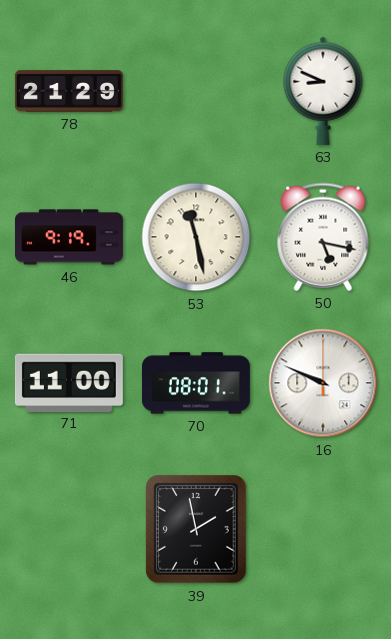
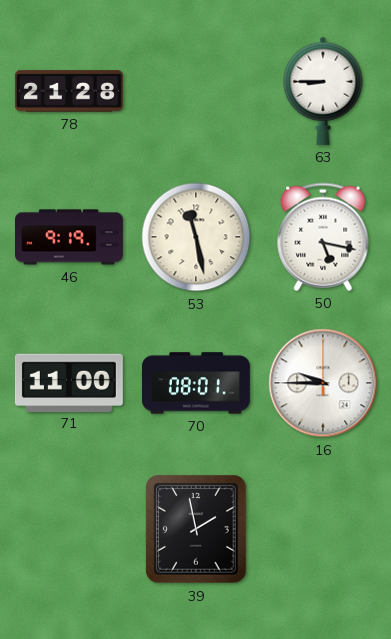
78: 21:29 -> 21:28
63: 8:49 -> 8:45
16: 9:49 -> 9:45
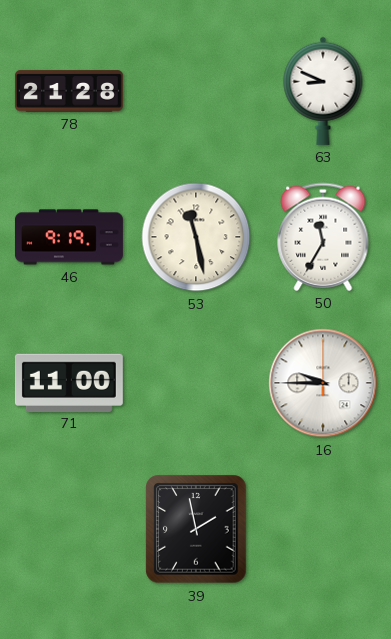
63: 8:45 -> 8:49
50: 5:17 -> 11:35
70: 08:01 -> none
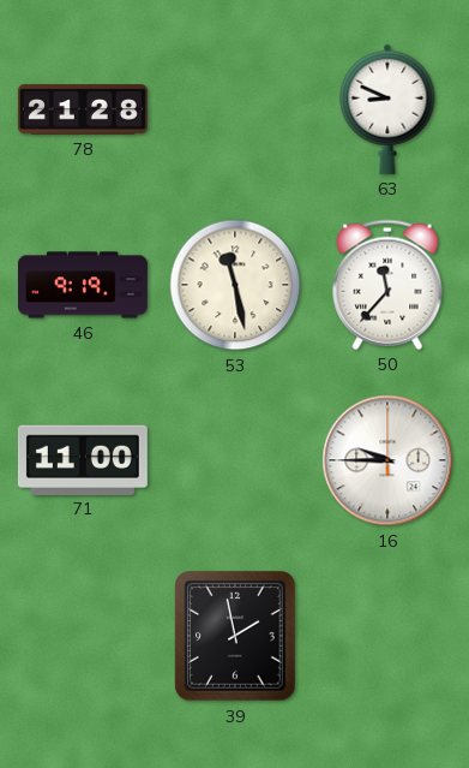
50: 11:35 -> 11:37
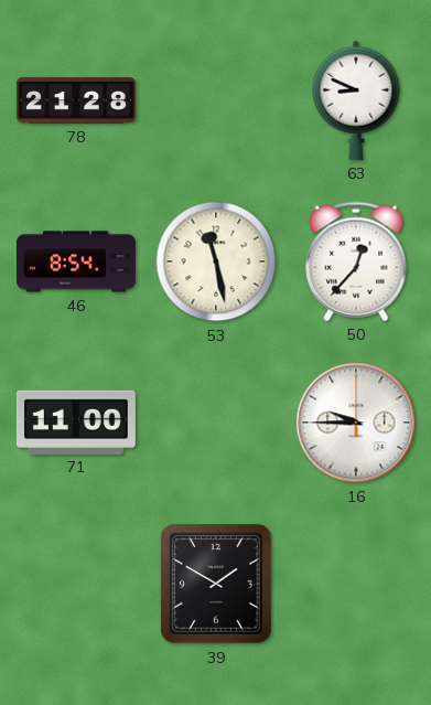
46: 9:19 -> 8:54
50: 11:37 -> 12:37
39: 1:58 -> 1:50
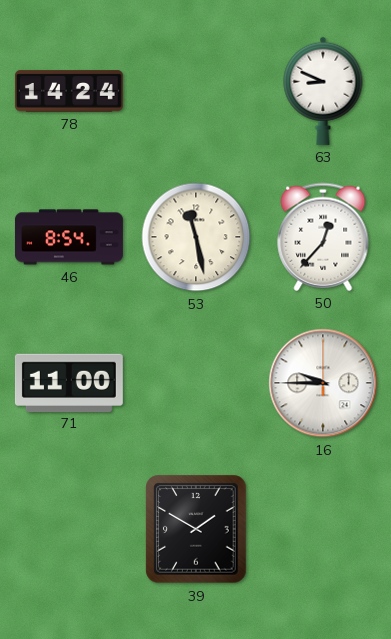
78: 21:28 -> 14:24
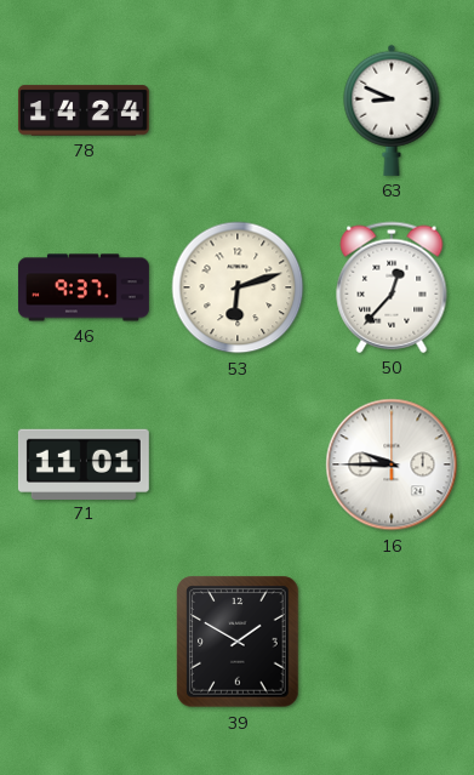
46: 8:54 -> 9:37
53: 11:28 -> 6:12
71: 11:00 -> 11:01
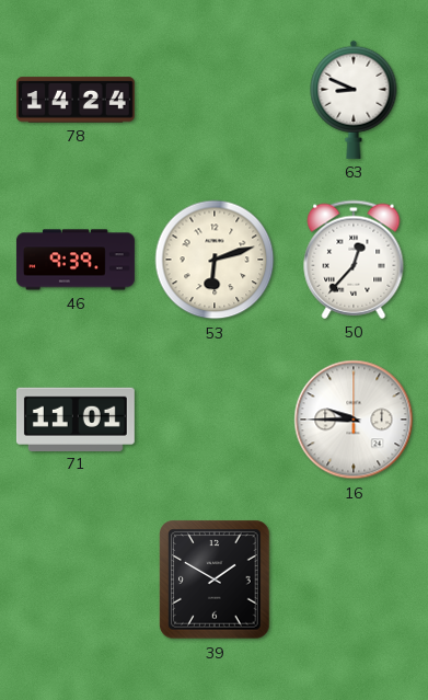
46: 9:37 -> 9:39
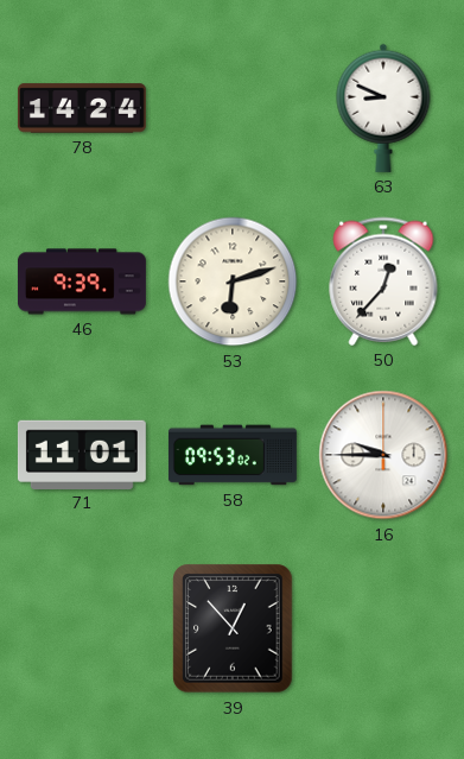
58: none -> 09:53
39: 1:50 -> 12:53
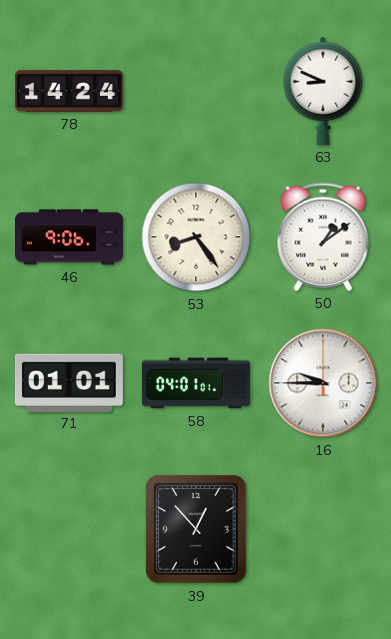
46: 9:39 -> 9:06
53: 6:12 -> 8:24
50: 12:37 -> 1:09
71: 11:01 -> 01:01
58: 09:53 -> 04:01
